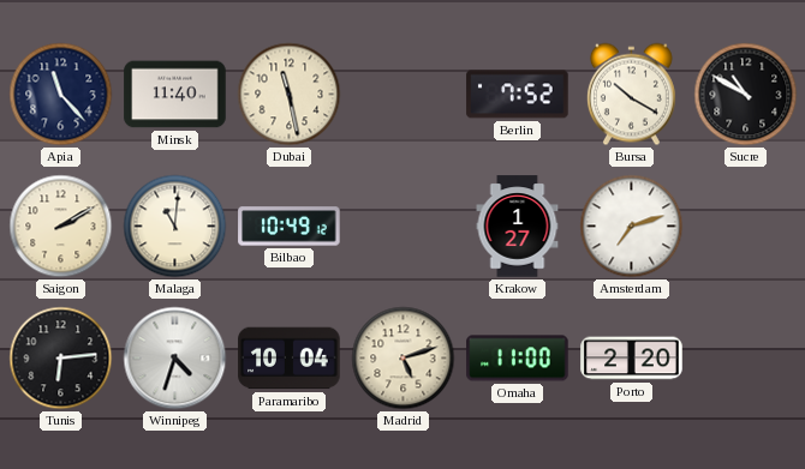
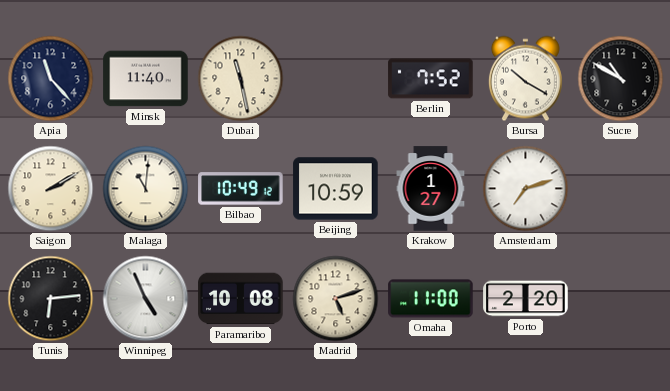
Beijing: none -> 10:59
Winnipeg: 4:33 -> 4:56
Paramaribo: 10:04 -> 10:08
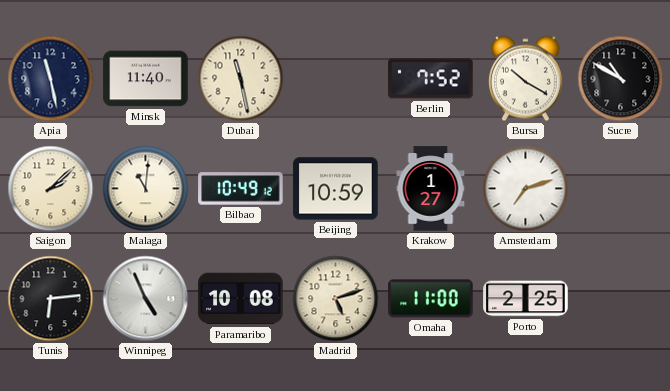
Apia: 11:23 -> 11:28
Saigon: 2:10 -> 2:08
Porto: 2:20 -> 2:25
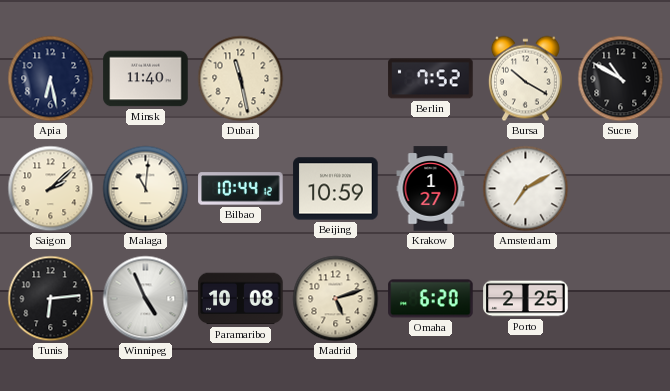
Apia: 11:28 -> 6:28
Bilbao: 10:49 -> 10:44
Amsterdam: 7:12 -> 7:10
Omaha: 11:00 -> 6:20
